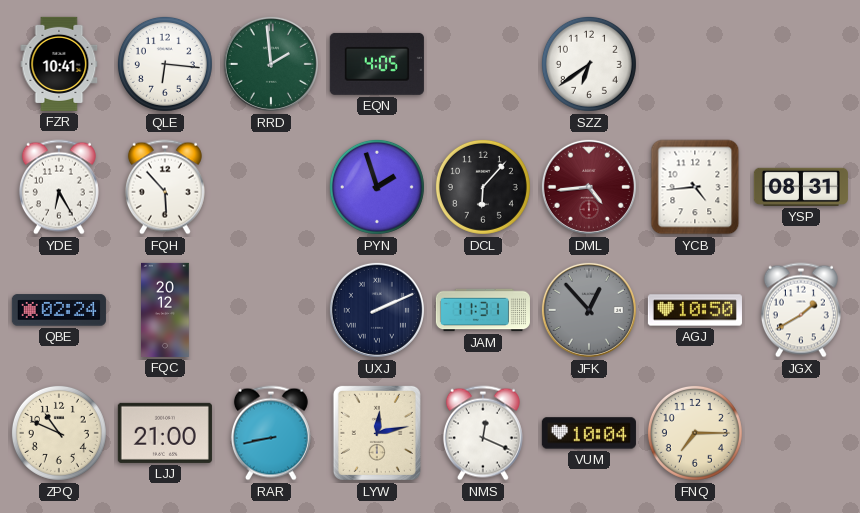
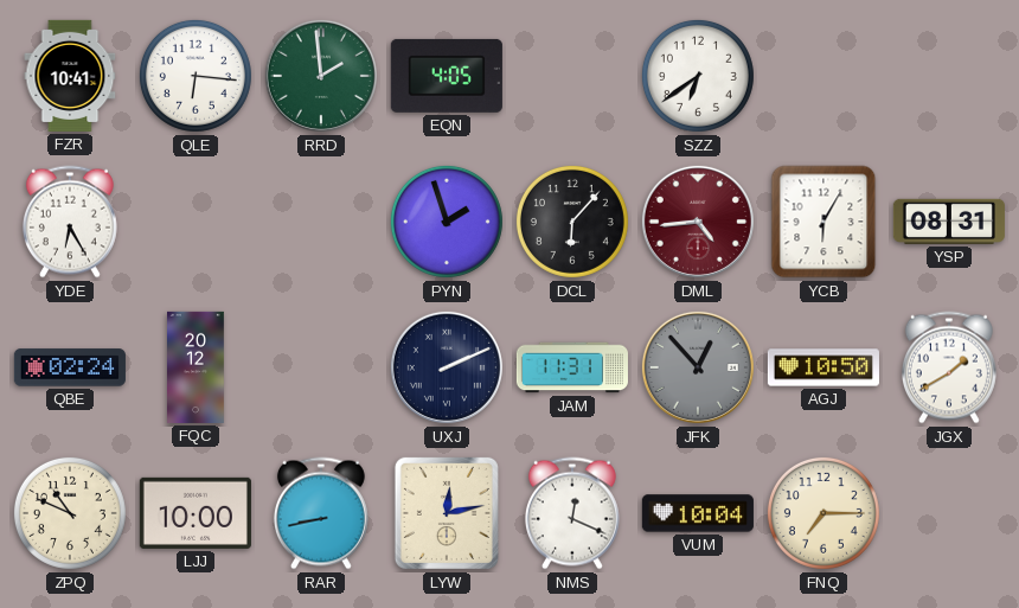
FQH: 5:53 -> none
YCB: 4:44 -> 6:05
LJJ: 21:00 -> 10:00
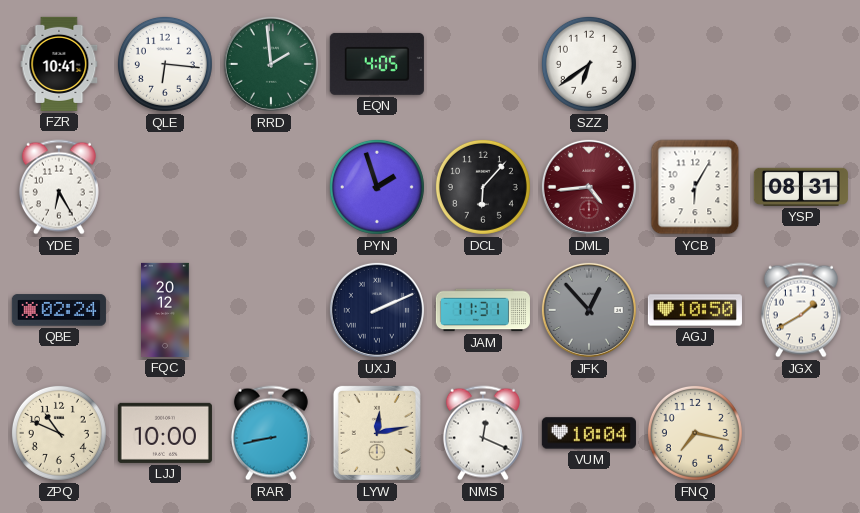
FNQ: 7:15 -> 7:17
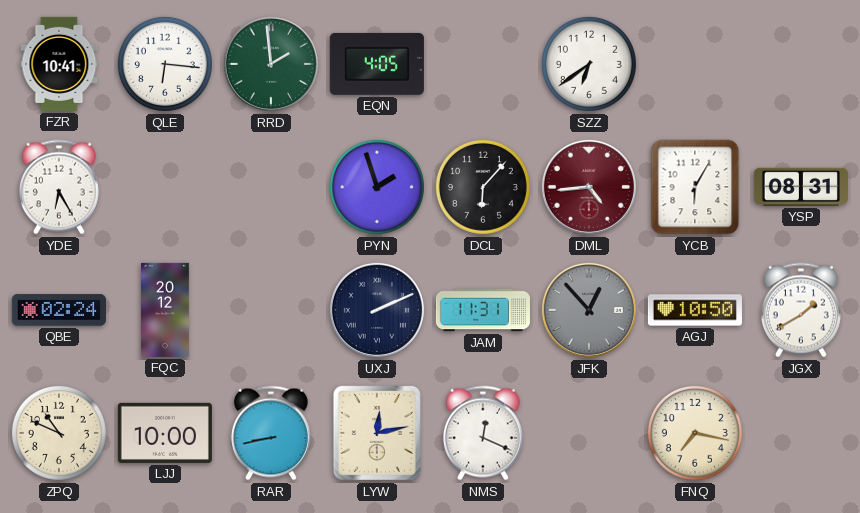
VUM: 10:04 -> none
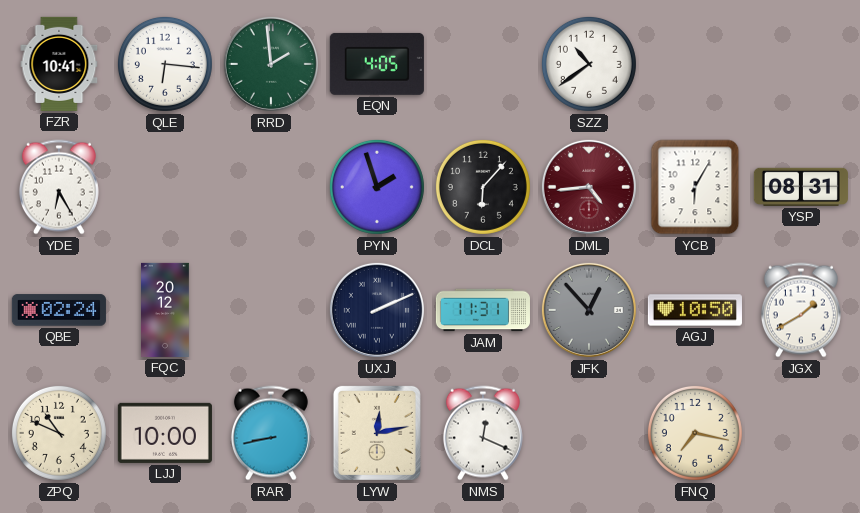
SZZ: 6:39 -> 10:39
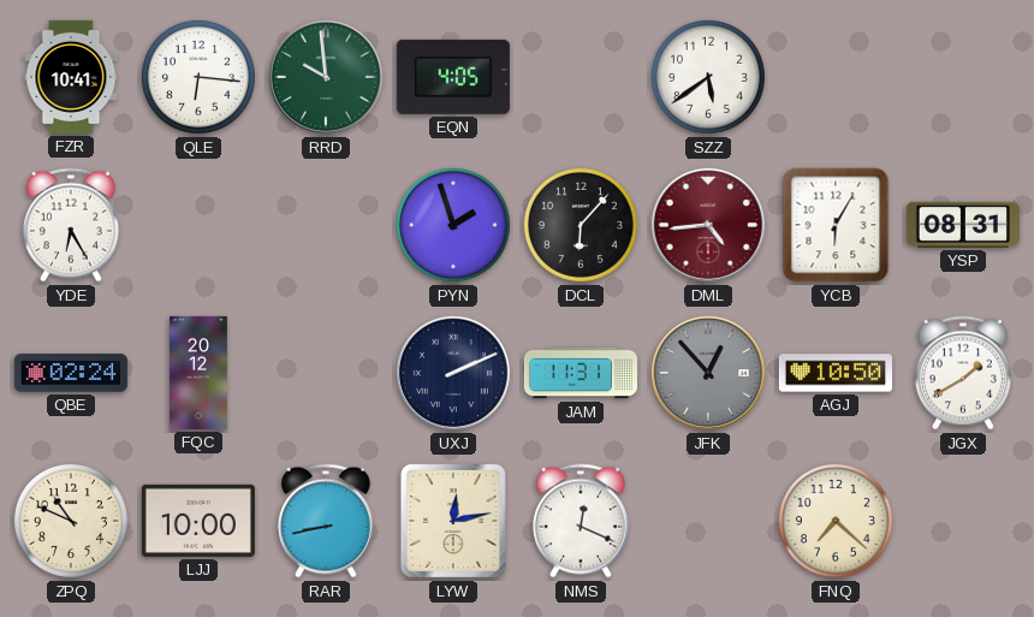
RRD: 1:59 -> 9:59
SZZ: 10:39 -> 5:39
FNQ: 7:17 -> 7:22
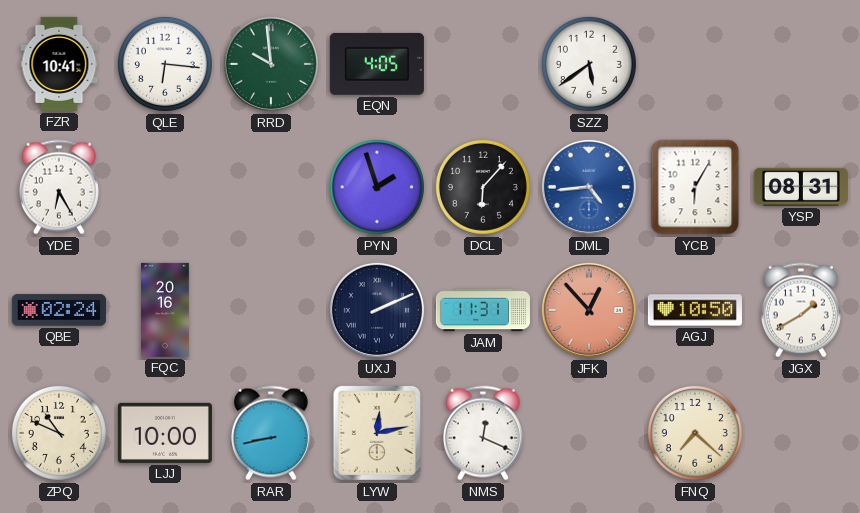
DML dial: burgundy -> blue
FQC: 20:12 -> 20:16
JFK dial: grey -> salmon
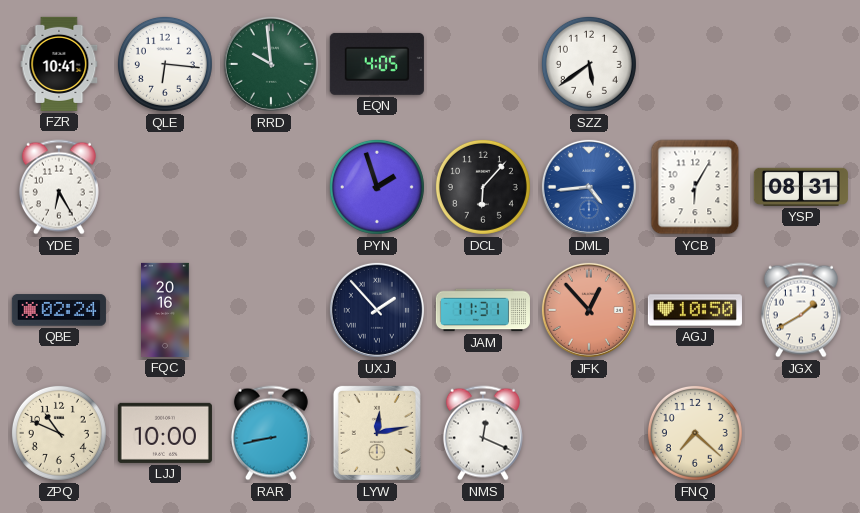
UXJ: 2:11 -> 1:53
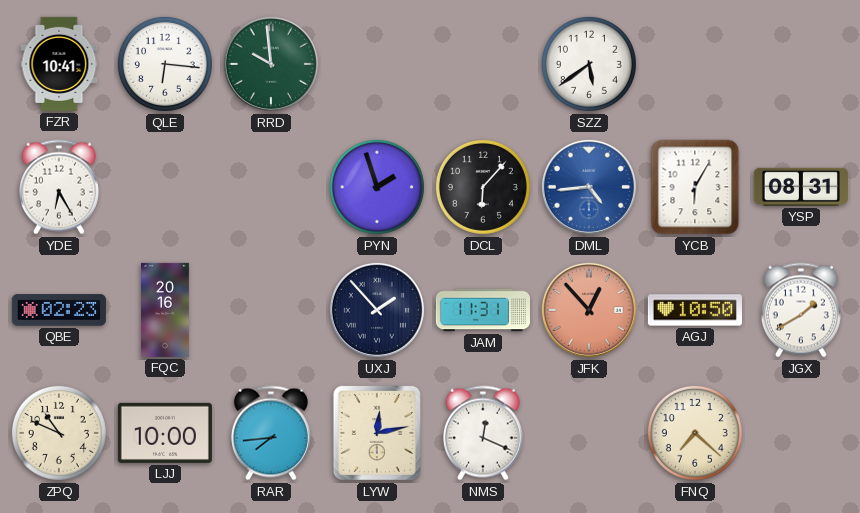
EQN: 4:05 -> none
QBE: 02:24 -> 02:23
RAR: 8:43 -> 7:44
